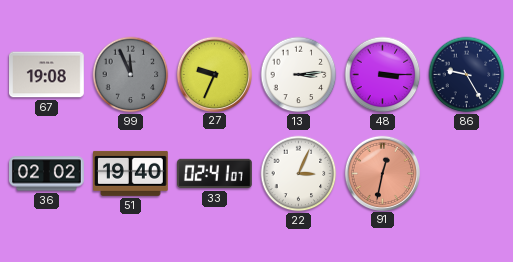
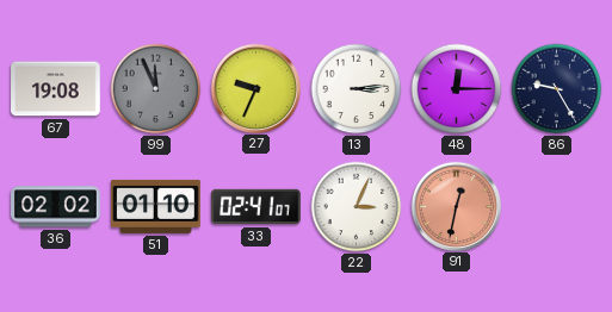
48: 3:15 -> 12:15
51: 19:40 -> 01:10
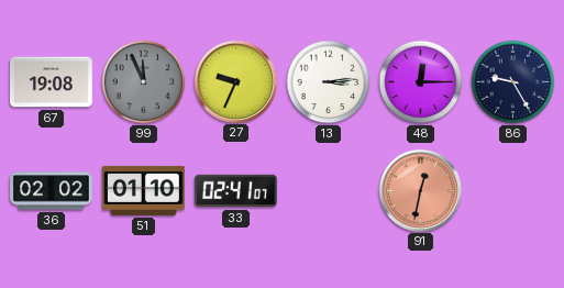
22: 3:04 -> none
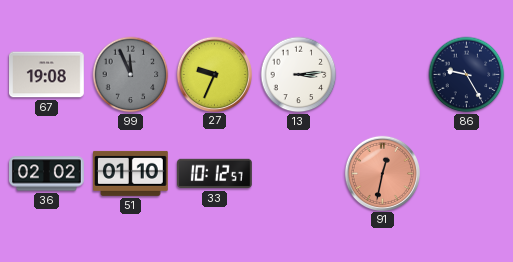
48: 12:15 -> none
33: 02:41 -> 10:12
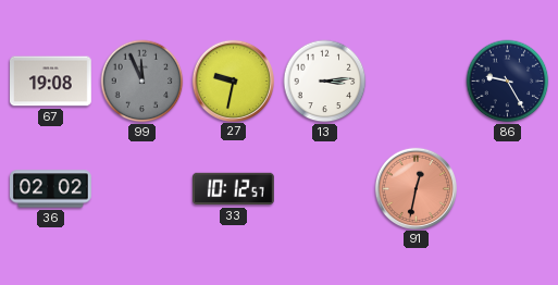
27: 9:34 -> 9:32
51: 01:10 -> none
